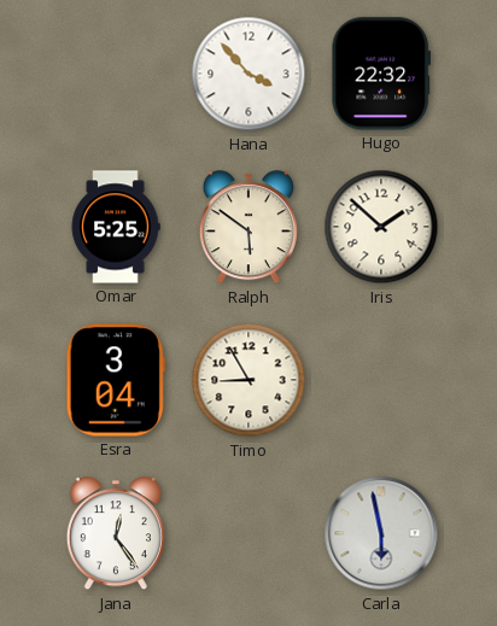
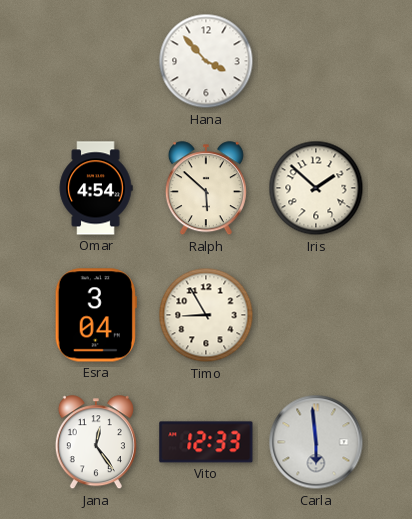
Hugo: 22:32 -> none
Omar: 5:25 -> 4:54
Ralph: 5:51 -> 5:52
Vito: none -> 12:33
Carla: 5:58 -> 5:59
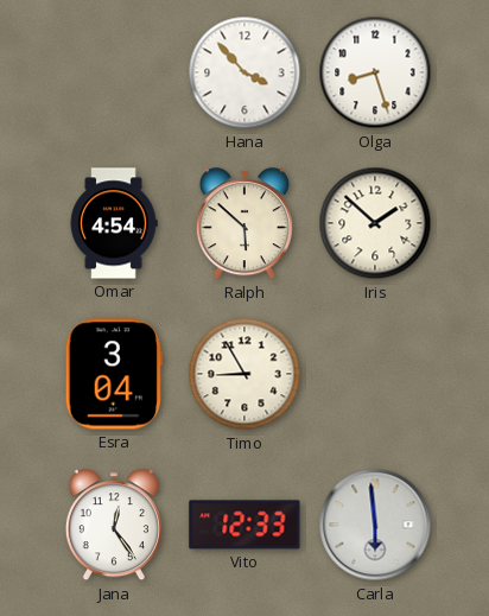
Olga: none -> 8:27
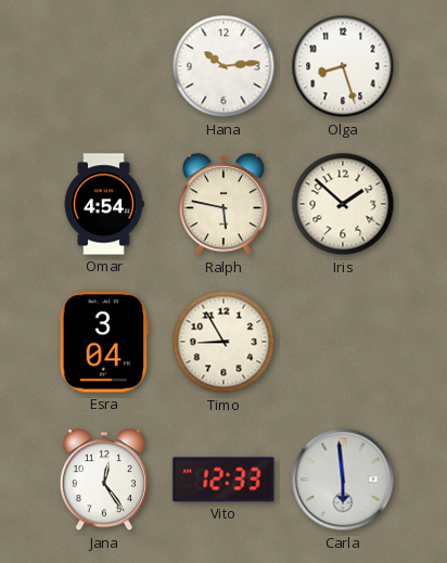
Hana: 3:53 -> 10:14
Ralph: 5:52 -> 5:47
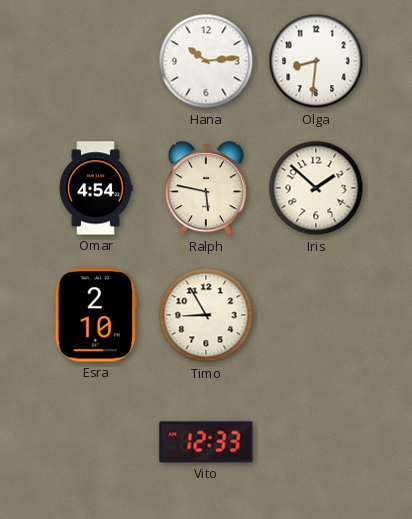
Olga: 8:27 -> 8:31
Esra: 3:04 -> 2:10
Jana: 12:24 -> none
Carla: 5:59 -> none
